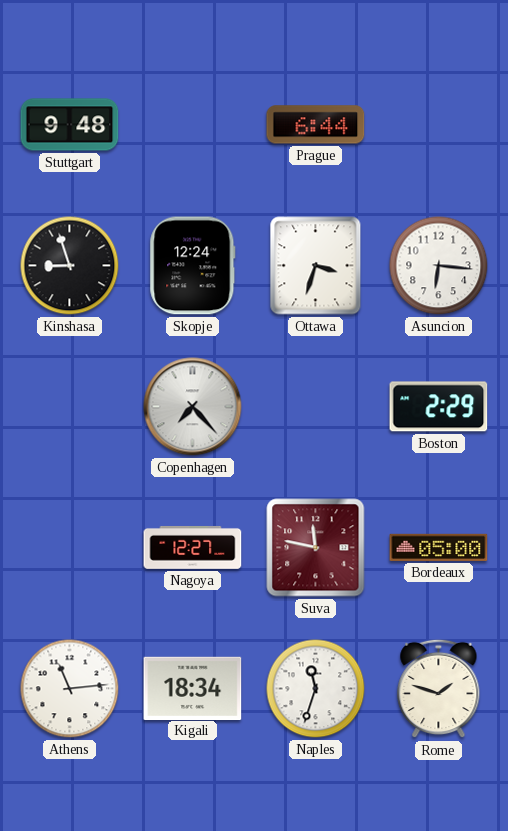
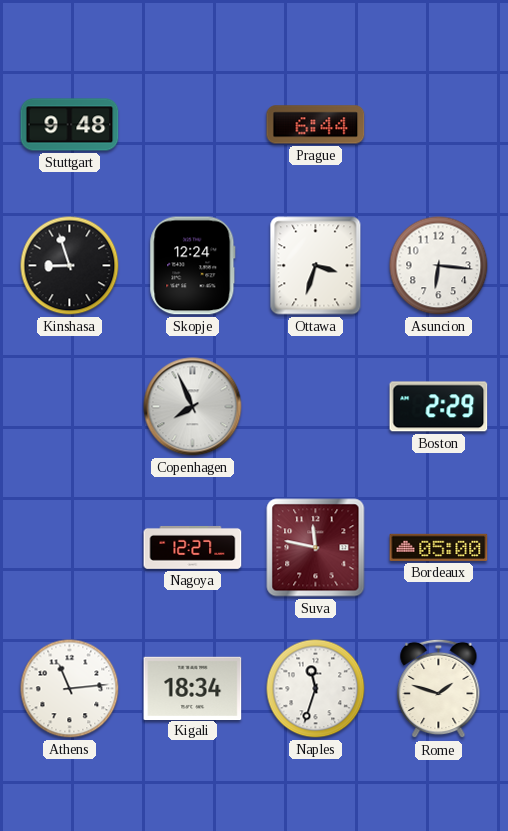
Copenhagen: 7:23 -> 7:56
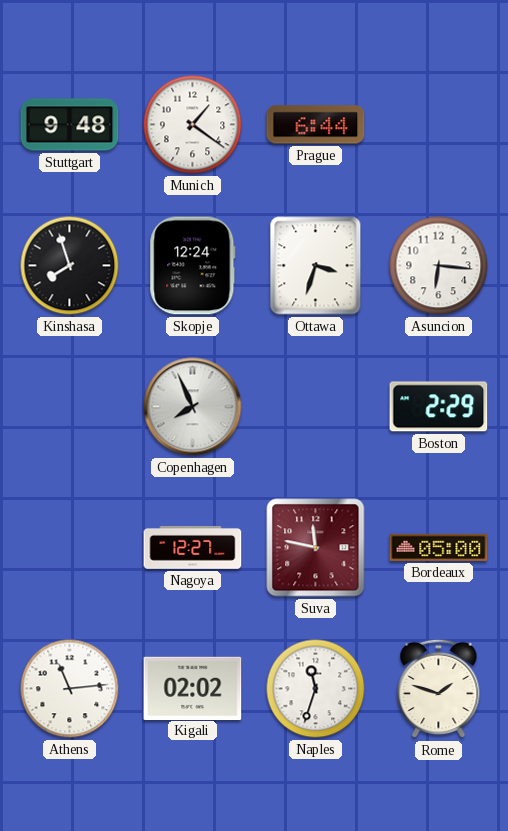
Munich: none -> 1:21
Kinshasa: 8:57 -> 7:57
Kigali: 18:34 -> 02:02
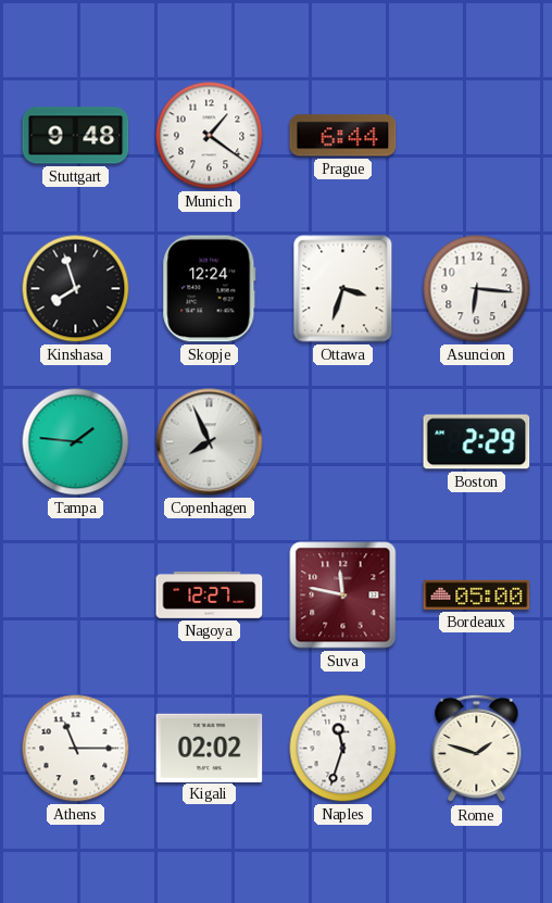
Tampa: none -> 1:46
Athens: 11:14 -> 11:15
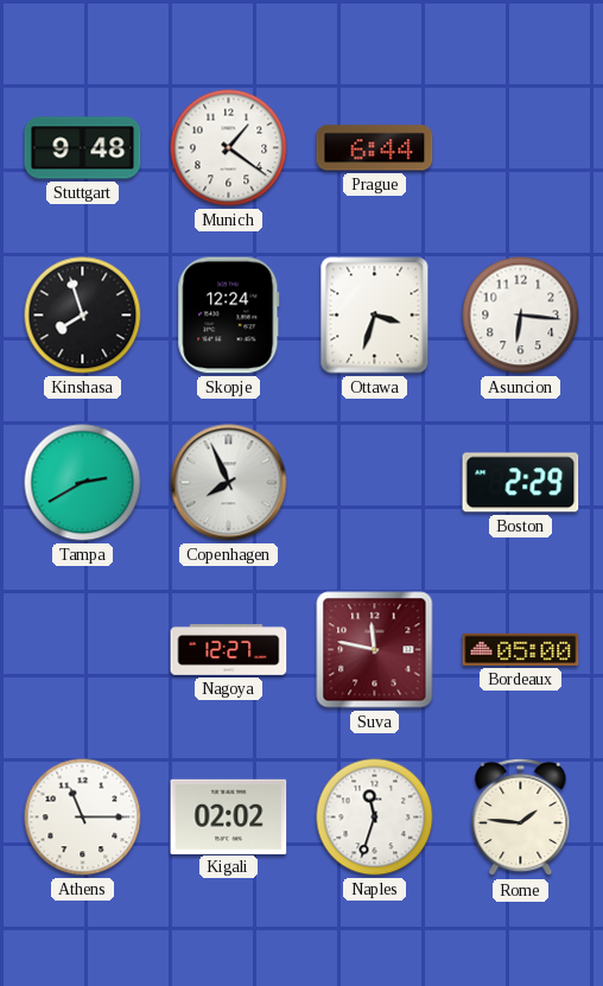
Tampa: 1:46 -> 2:40
Rome: 1:48 -> 1:46
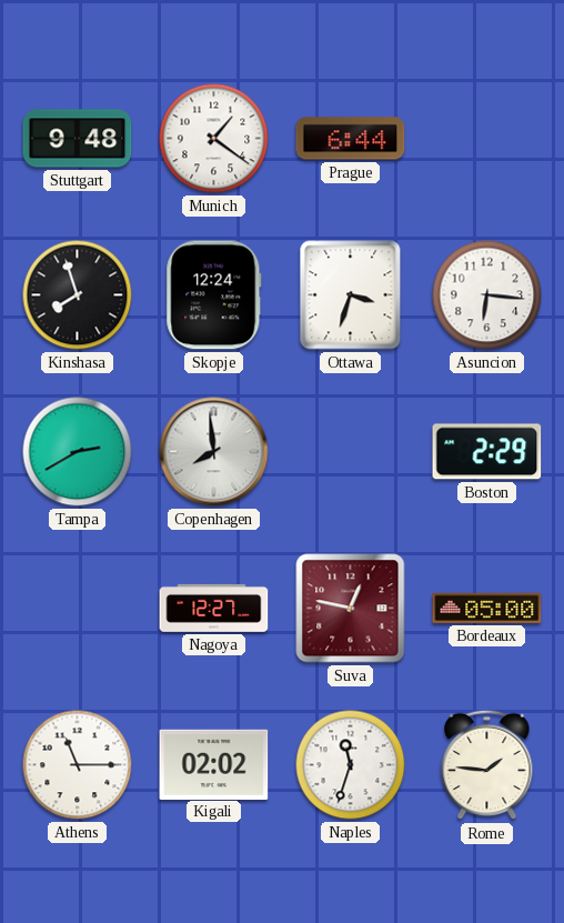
Copenhagen: 7:56 -> 7:59
Suva: 11:47 -> 12:47
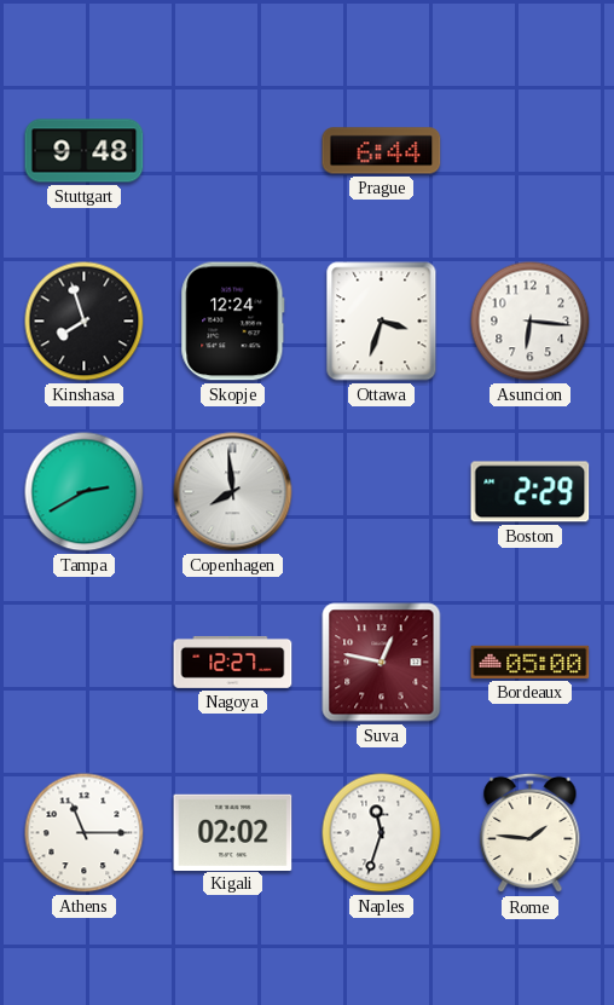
Munich: 1:21 -> none
